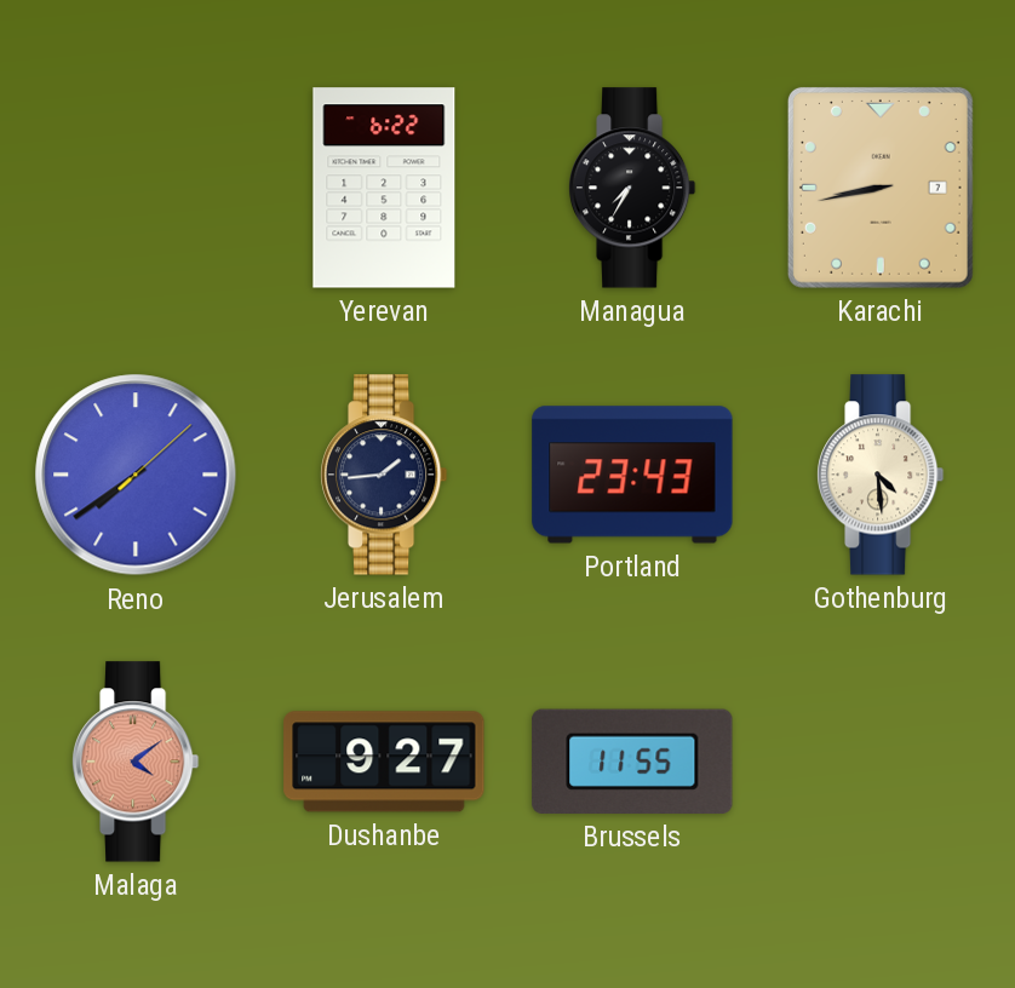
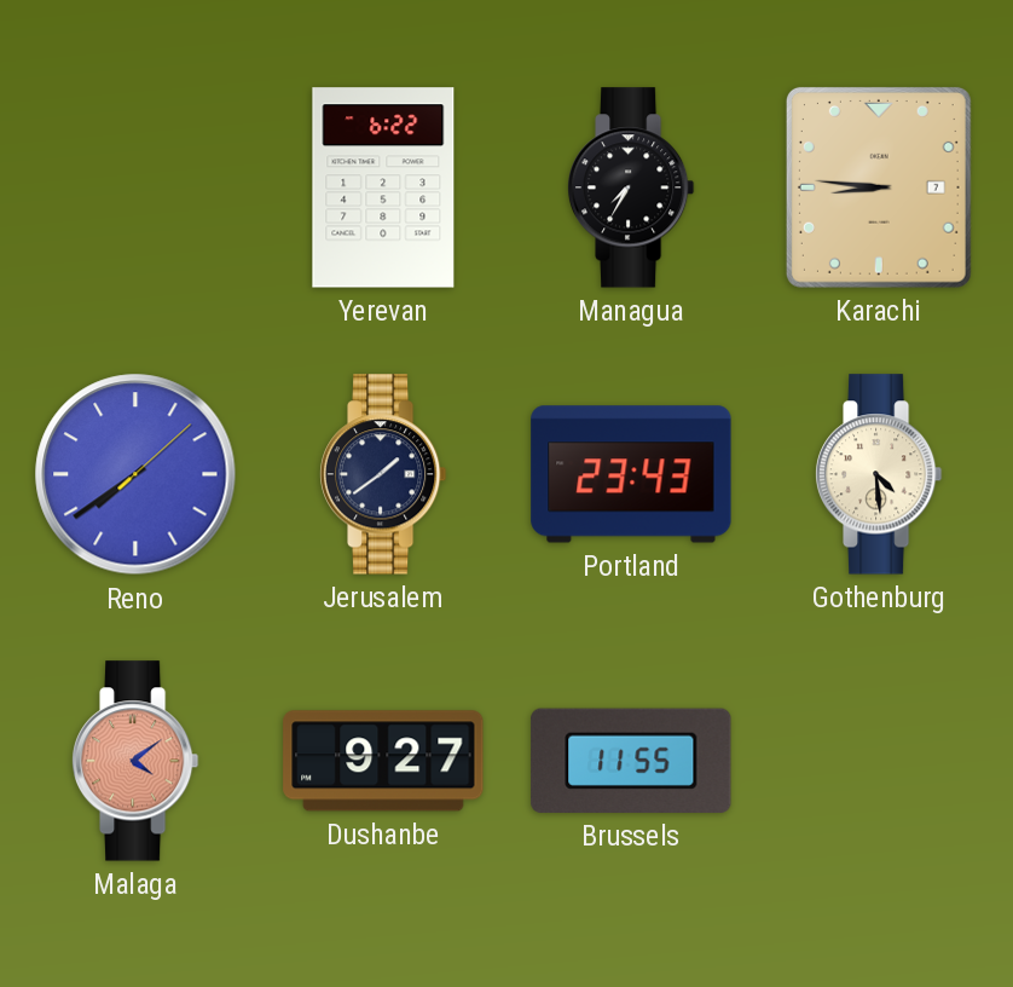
Karachi: 8:43 -> 8:46
Jerusalem: 1:44 -> 1:39
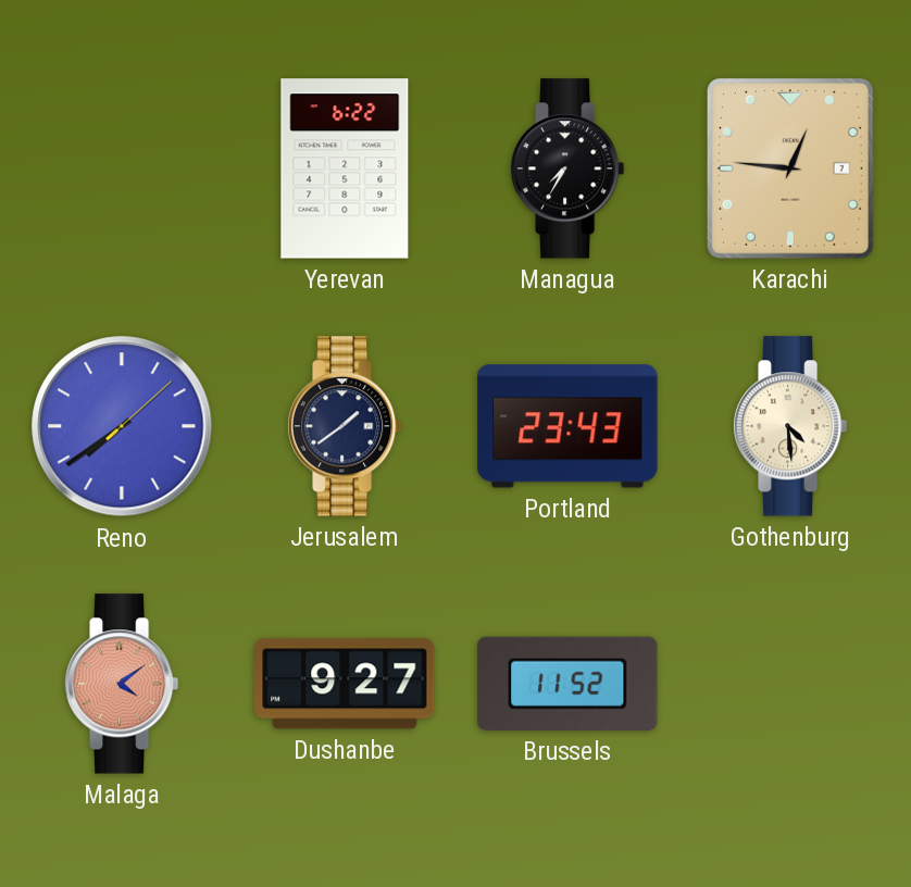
Karachi: 8:46 -> 12:46
Brussels: 11:55 -> 11:52
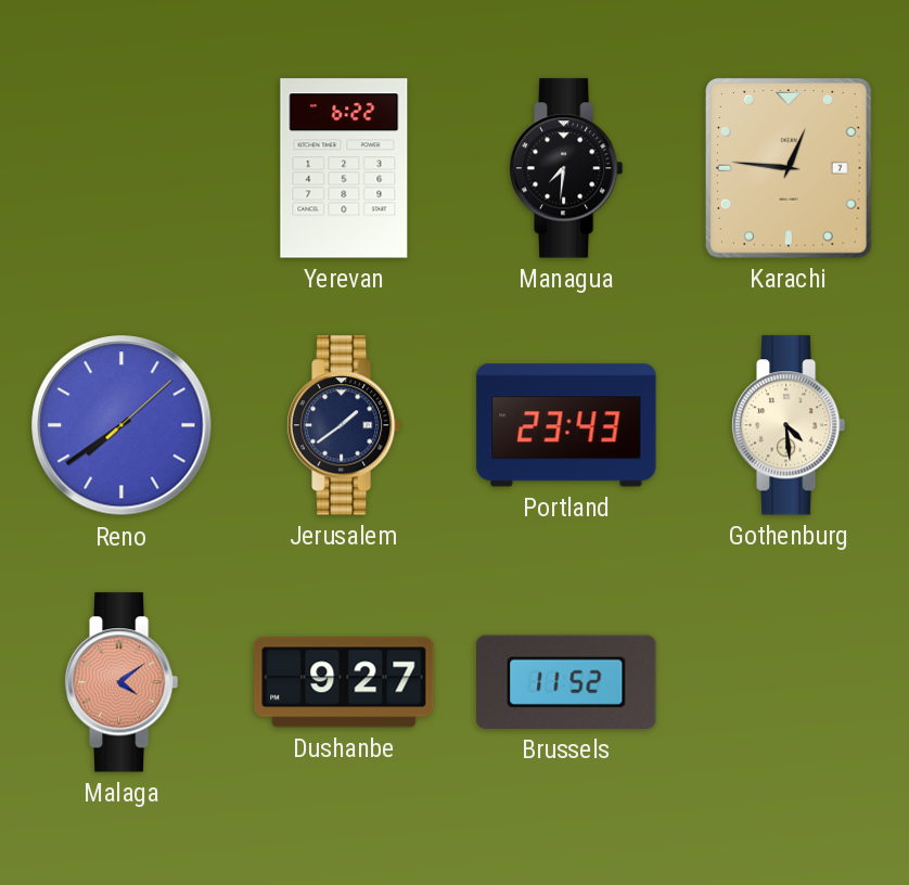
Managua: 7:35 -> 7:31
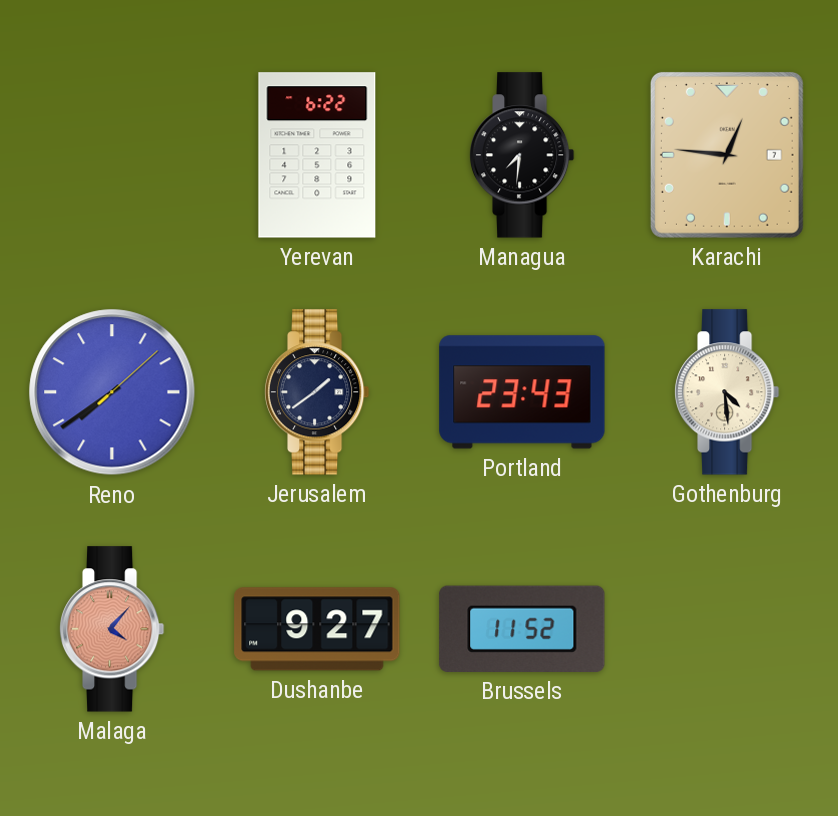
Malaga: 4:09 -> 4:07
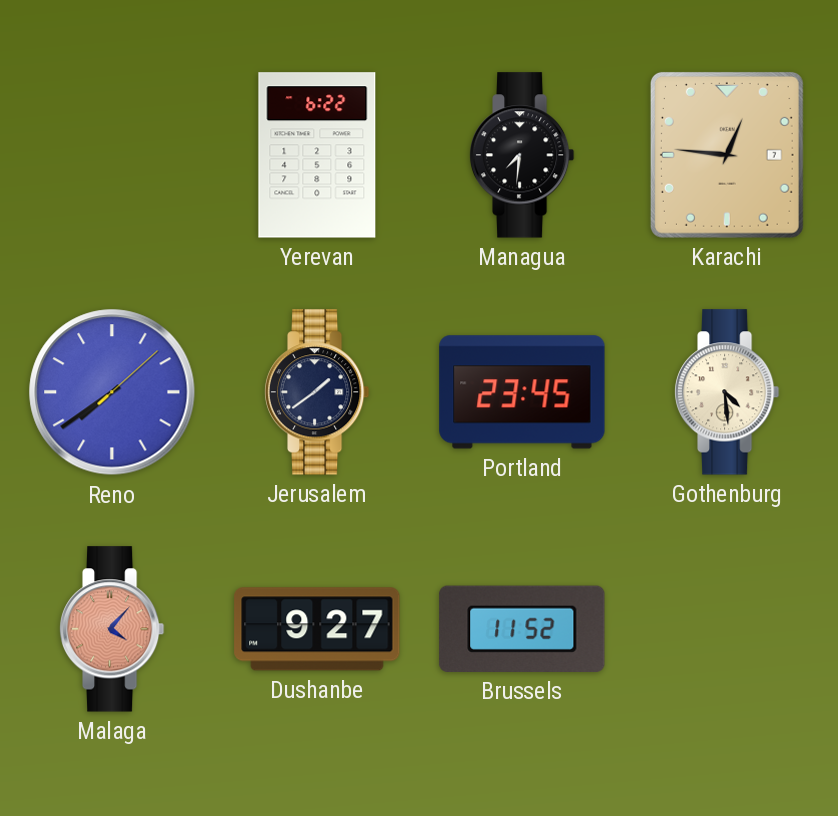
Portland: 23:43 -> 23:45
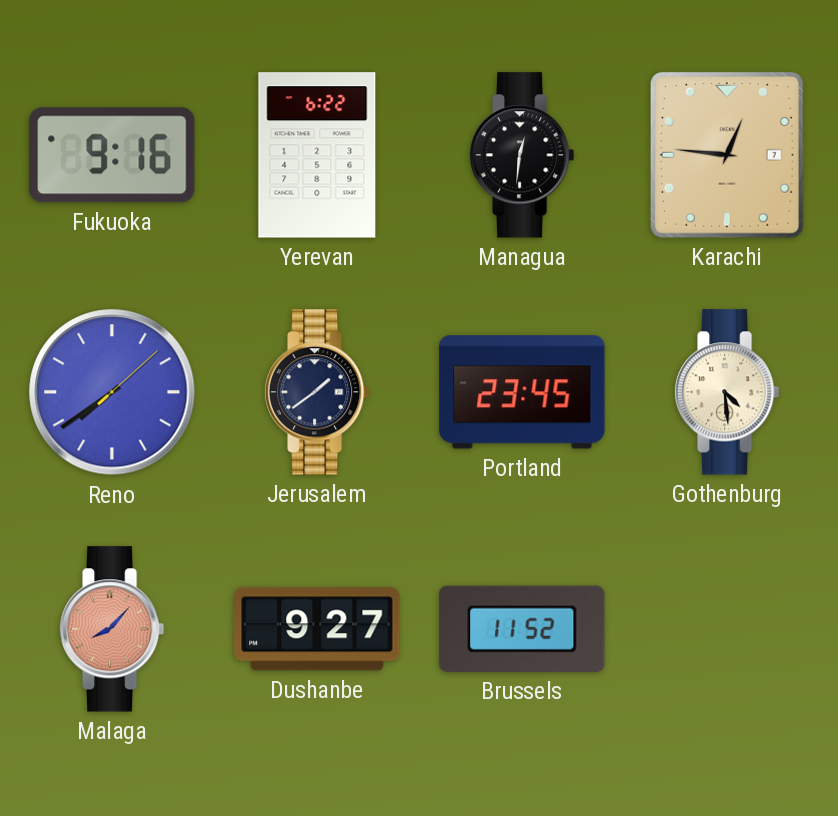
Fukuoka: none -> 9:16
Managua: 7:31 -> 12:31
Malaga: 4:07 -> 8:07
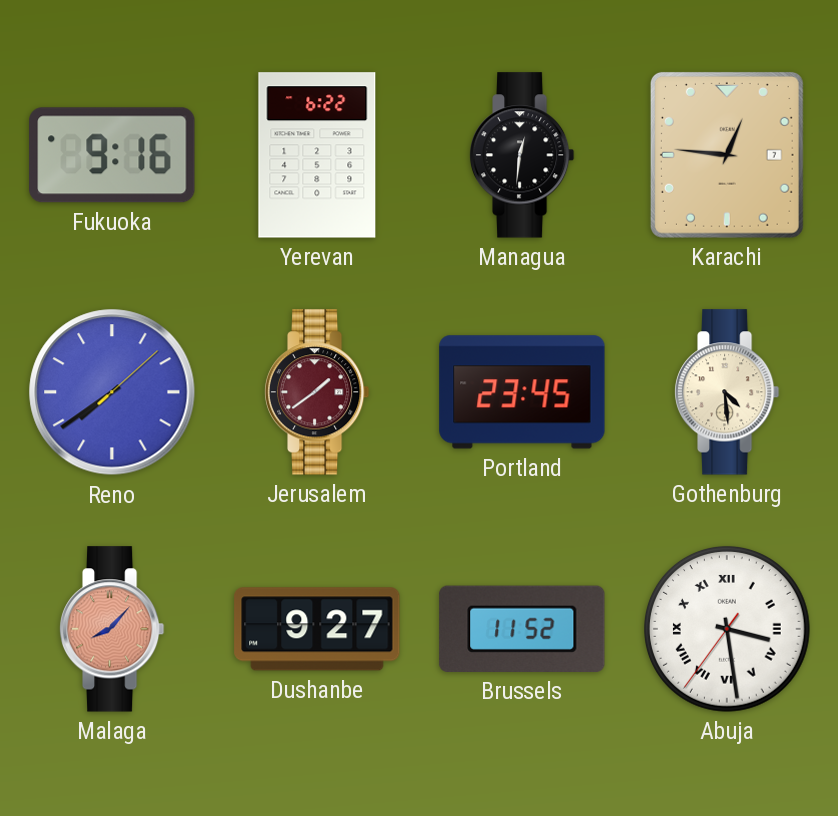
Jerusalem dial: navy -> burgundy
Abuja: none -> 3:28
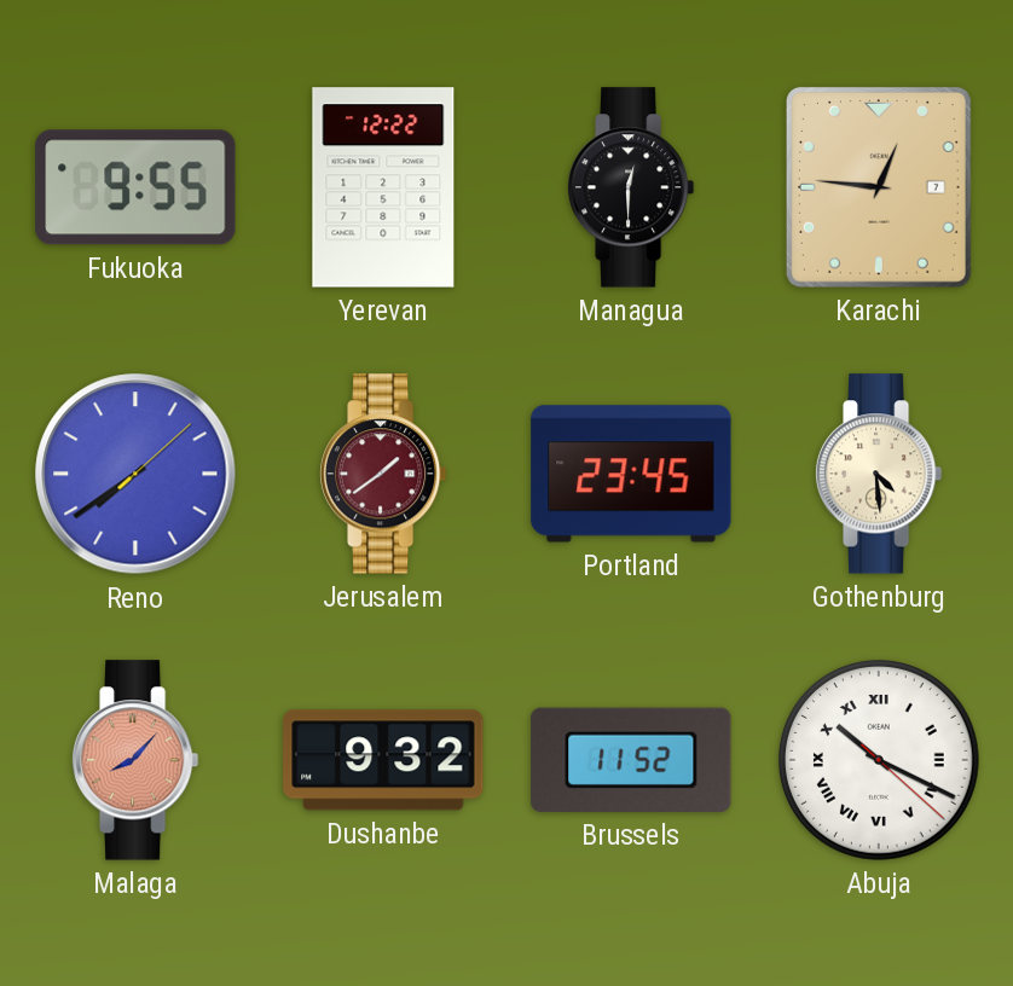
Fukuoka: 9:16 -> 9:55
Yerevan: 6:22 -> 12:22
Managua: 12:31 -> 12:30
Dushanbe: 9:27 -> 9:32
Abuja: 3:28 -> 10:19
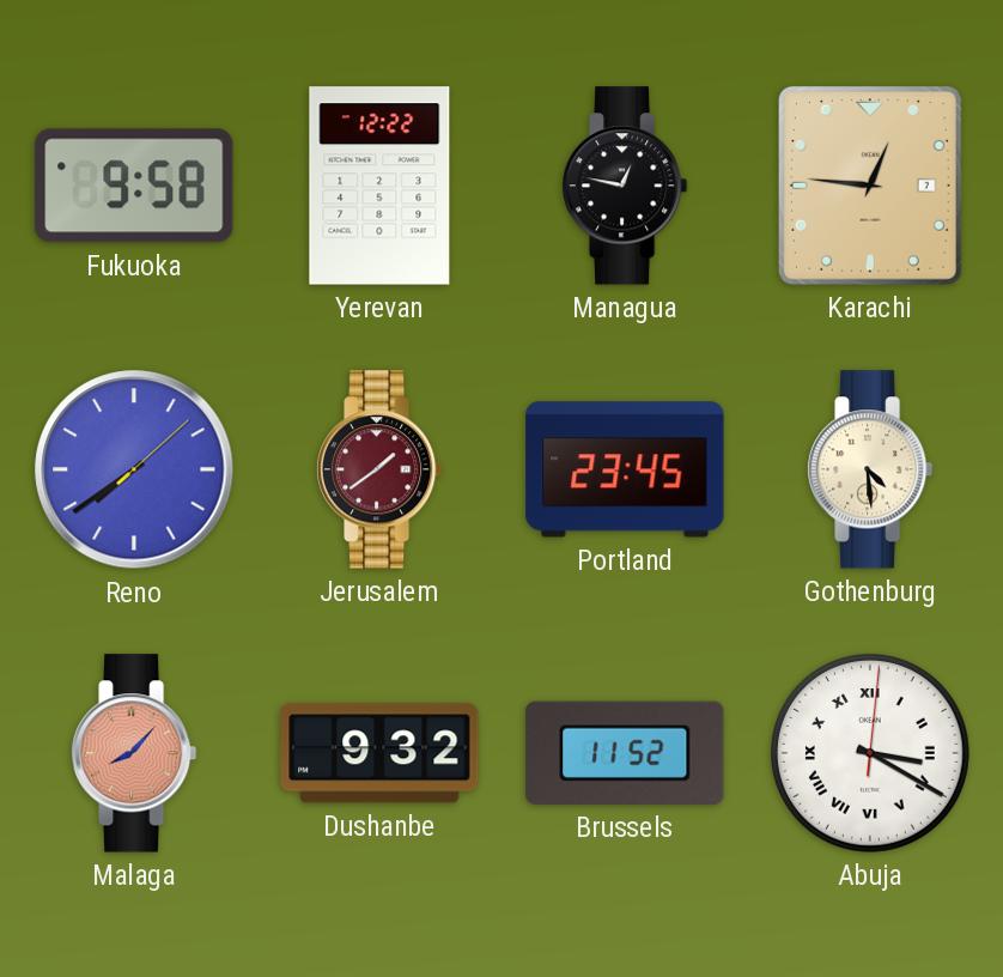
Fukuoka: 9:55 -> 9:58
Managua: 12:30 -> 12:47
Abuja: 10:19 -> 3:20
